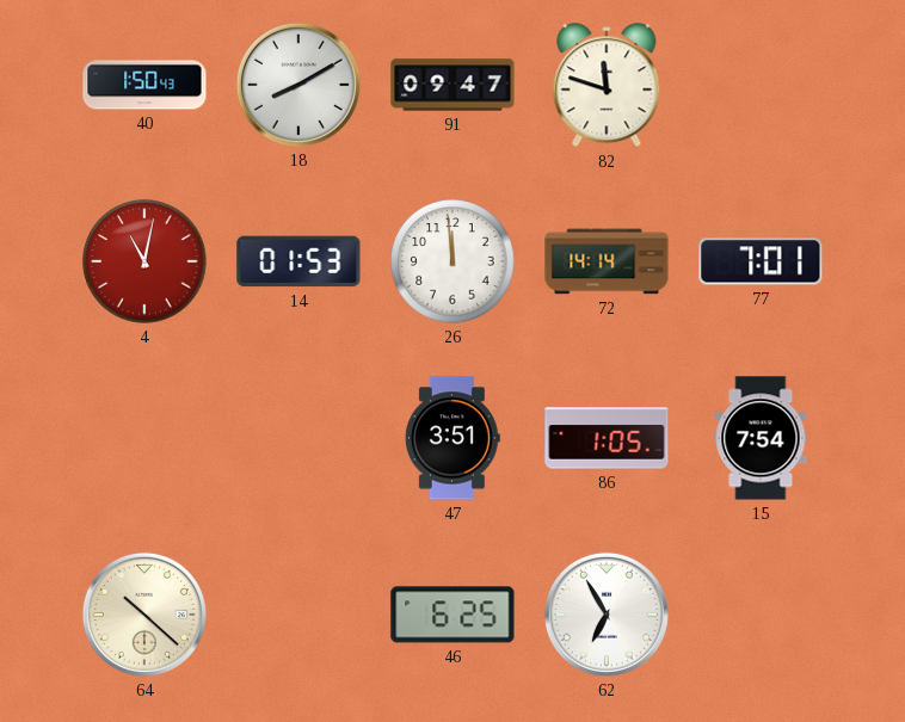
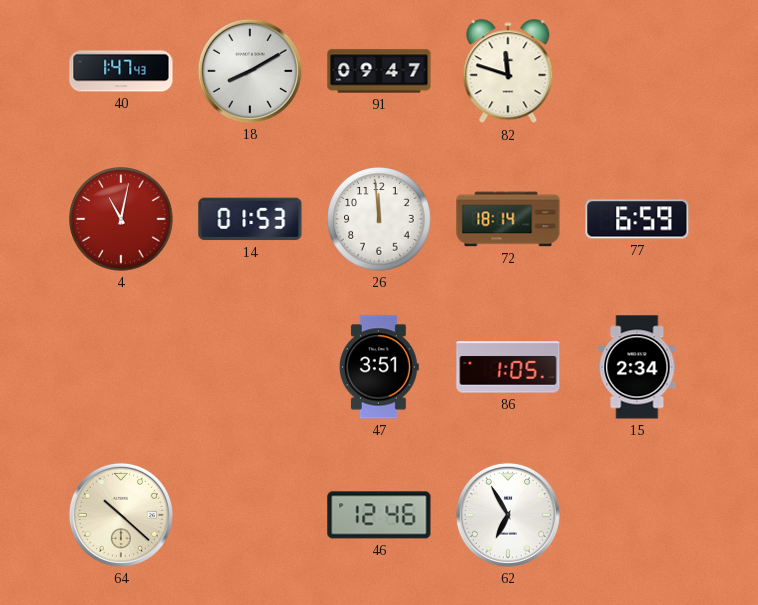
40: 1:50 -> 1:47
72: 14:14 -> 18:14
77: 7:01 -> 6:59
15: 7:54 -> 2:34
46: 6:25 -> 12:46
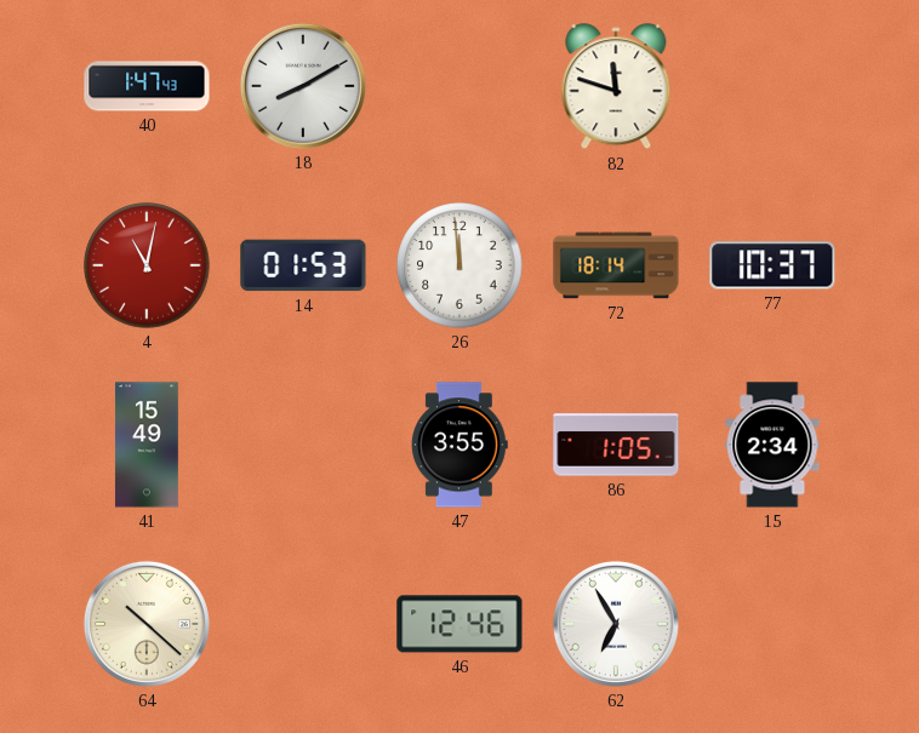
91: 09:47 -> none
77: 6:59 -> 10:37
41: none -> 15:49
47: 3:51 -> 3:55
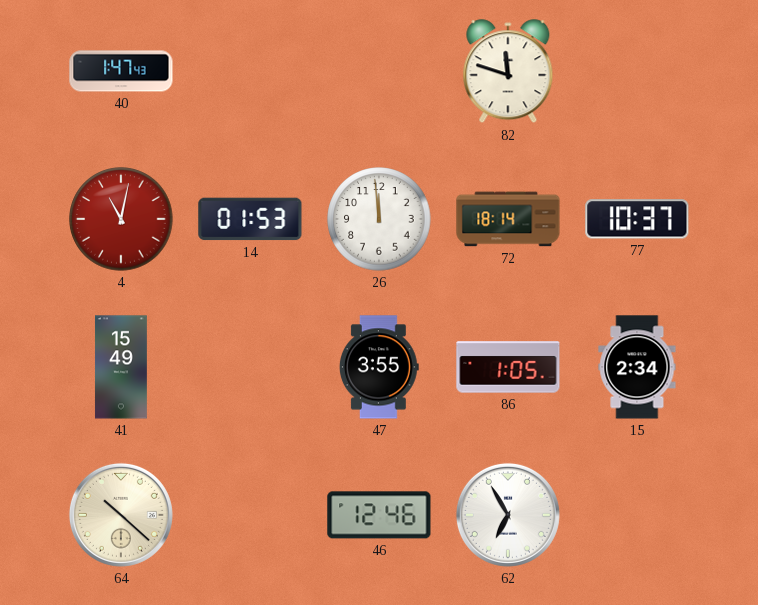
18: 8:10 -> none
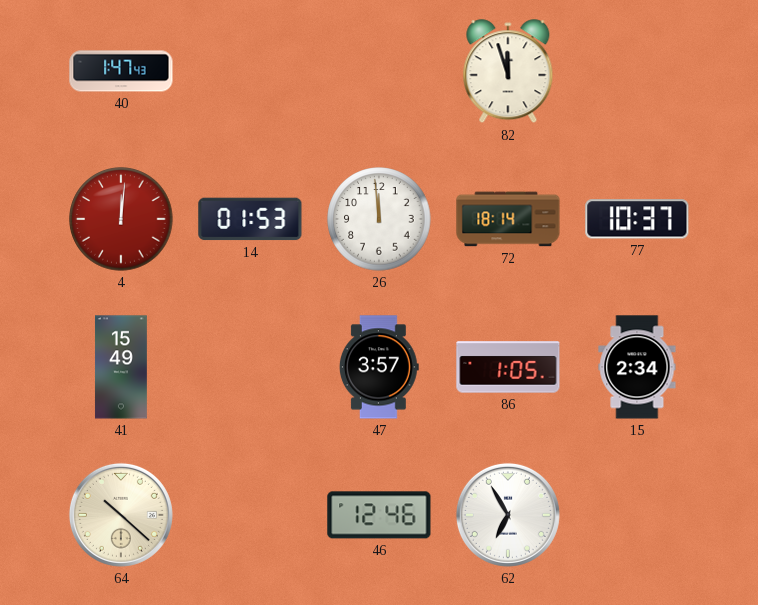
82: 11:48 -> 11:57
4: 11:02 -> 12:01
47: 3:55 -> 3:57
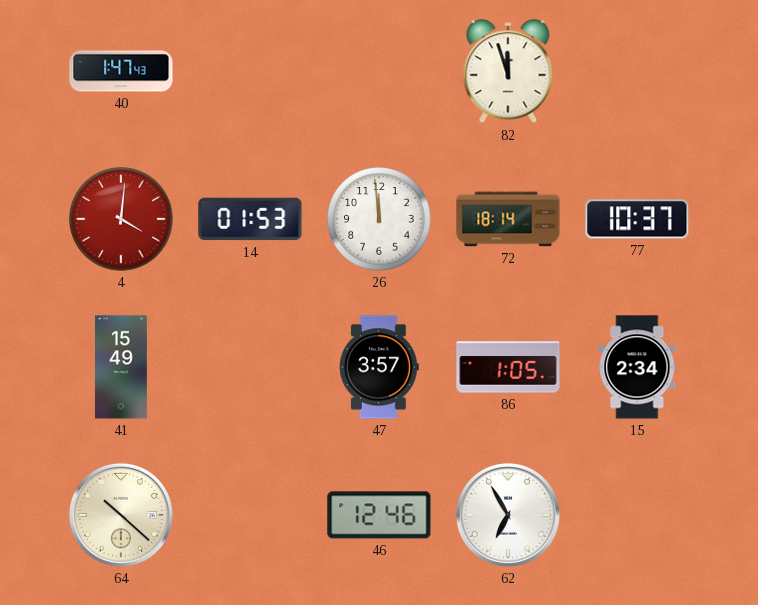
4: 12:01 -> 4:01
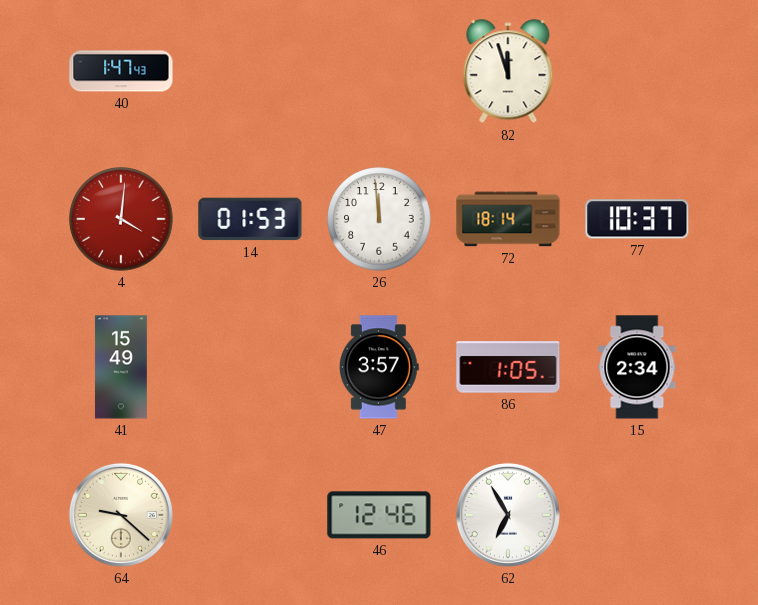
64: 10:22 -> 9:22
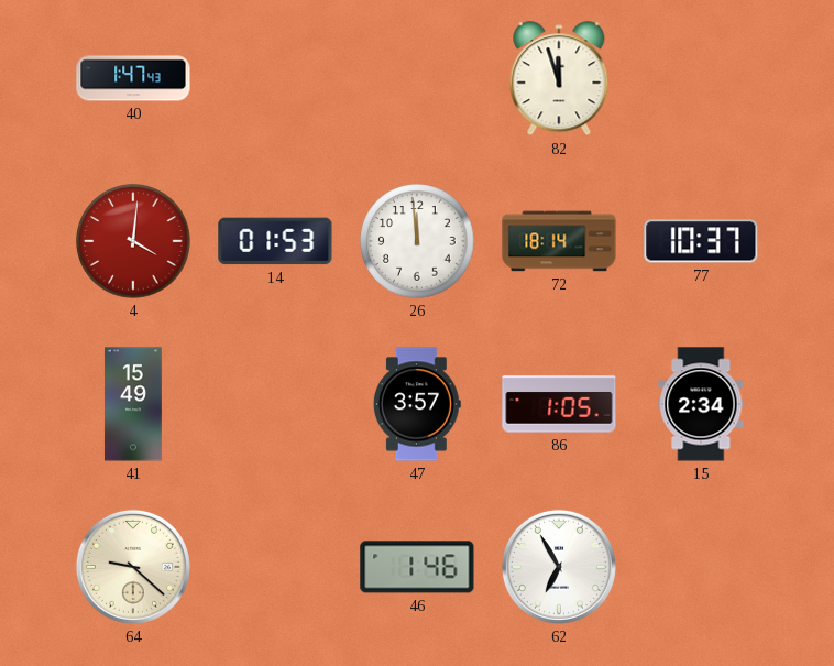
46: 12:46 -> 1:46
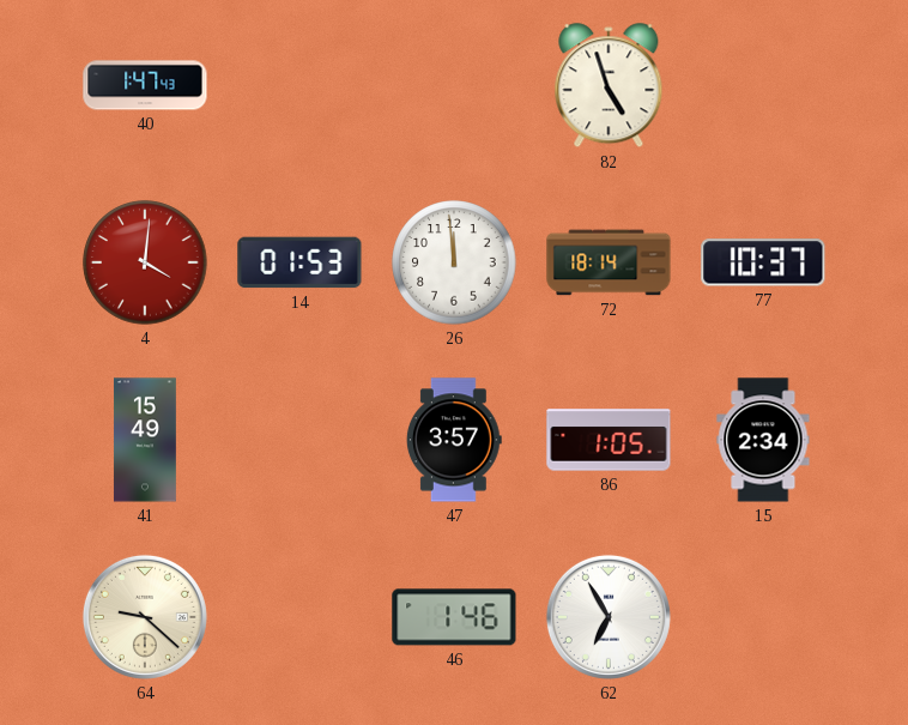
82: 11:57 -> 4:57
